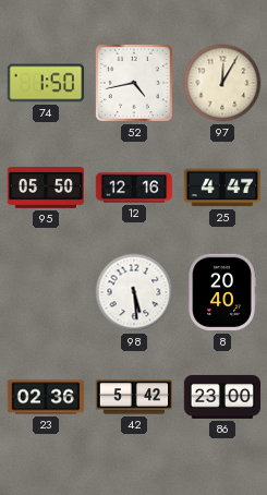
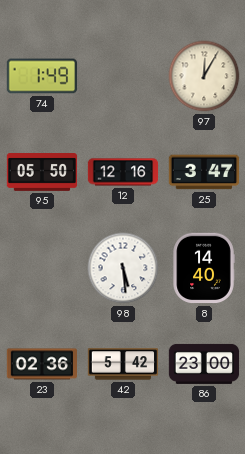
74: 1:50 -> 1:49
52: 4:43 -> none
25: 4:47 -> 3:47
8: 20:40 -> 14:40
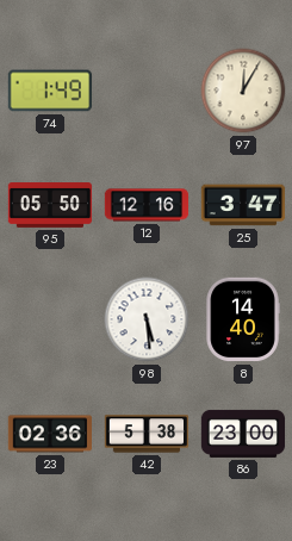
42: 5:42 -> 5:38
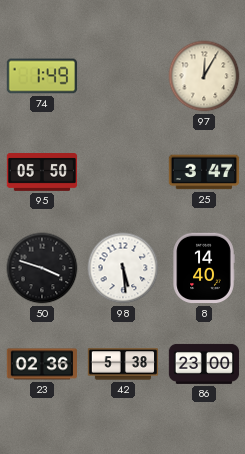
12: 12:16 -> none
50: none -> 3:48
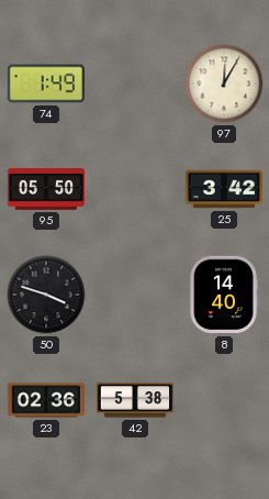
25: 3:47 -> 3:42
98: 5:29 -> none
86: 23:00 -> none
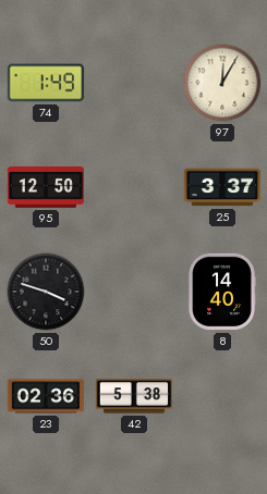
95: 05:50 -> 12:50
25: 3:42 -> 3:37
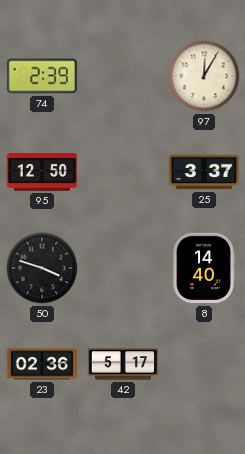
74: 1:49 -> 2:39
42: 5:38 -> 5:17
